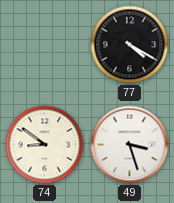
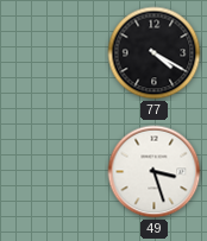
74: 8:51 -> none
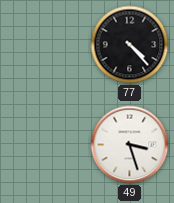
77: 4:20 -> 4:23
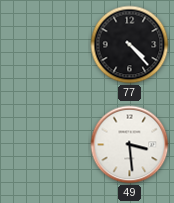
49: 3:27 -> 3:29
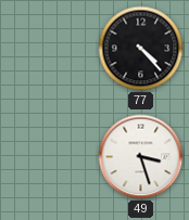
49: 3:29 -> 3:27
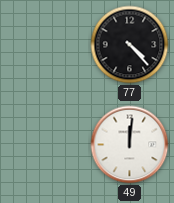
49: 3:27 -> 12:01
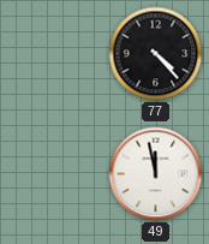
49: 12:01 -> 11:58
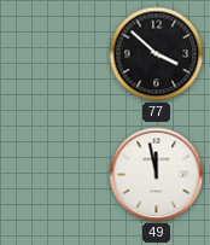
77: 4:23 -> 3:52
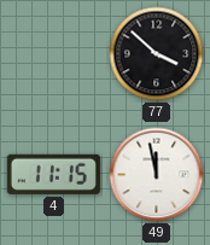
4: none -> 11:15
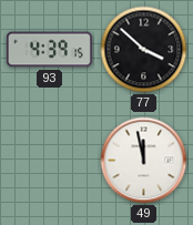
93: none -> 4:39
4: 11:15 -> none
